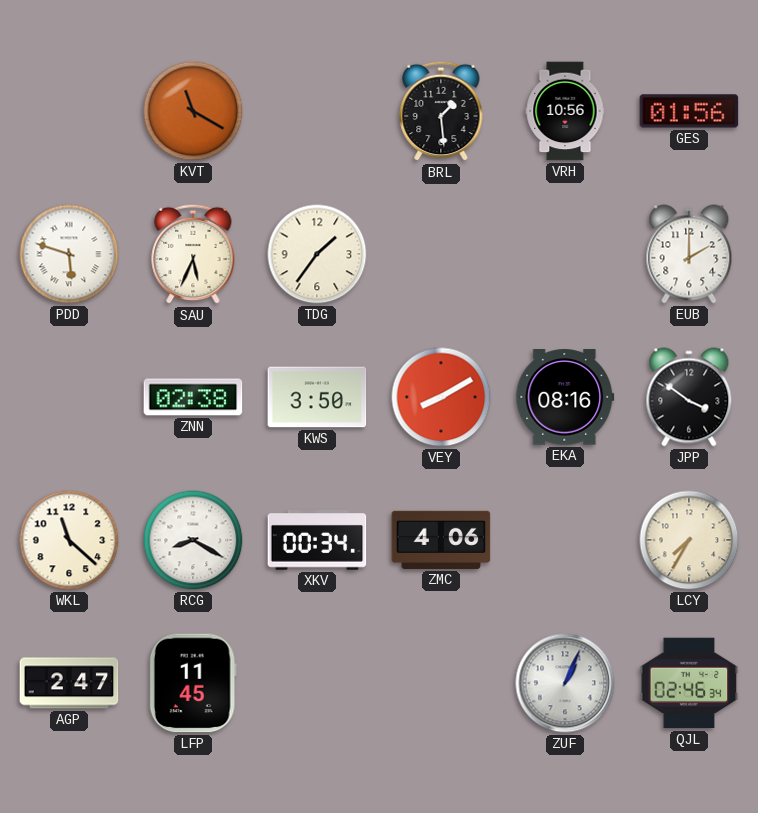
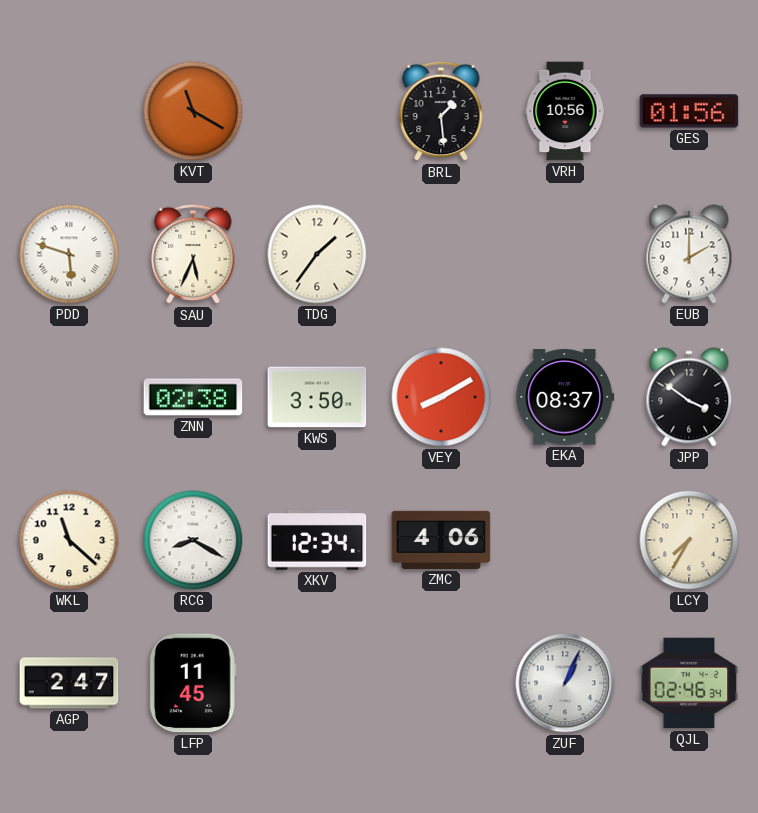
EKA: 08:16 -> 08:37
XKV: 00:34 -> 12:34
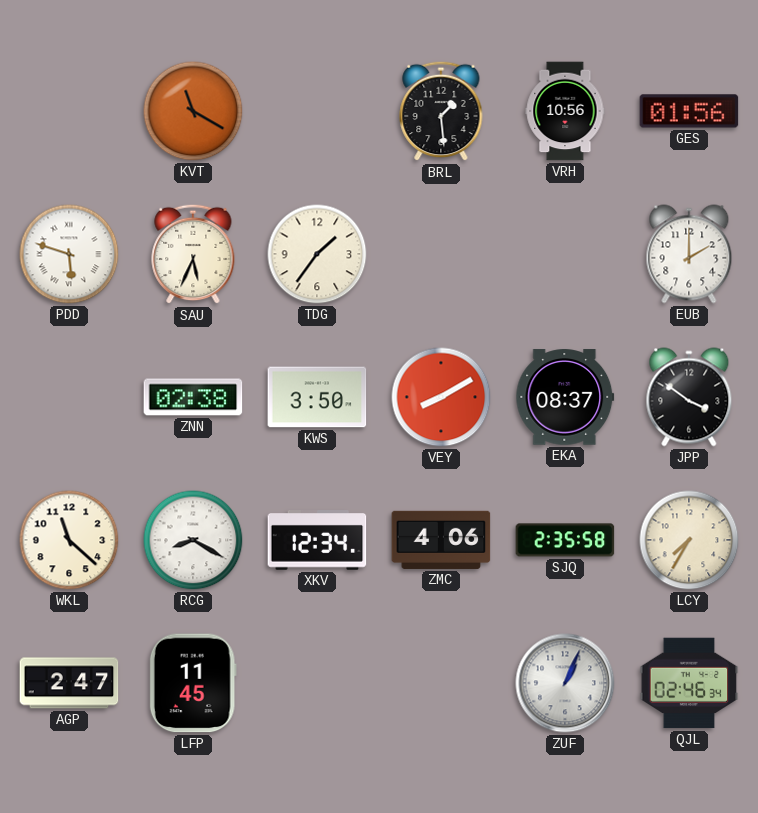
SJQ: none -> 2:35
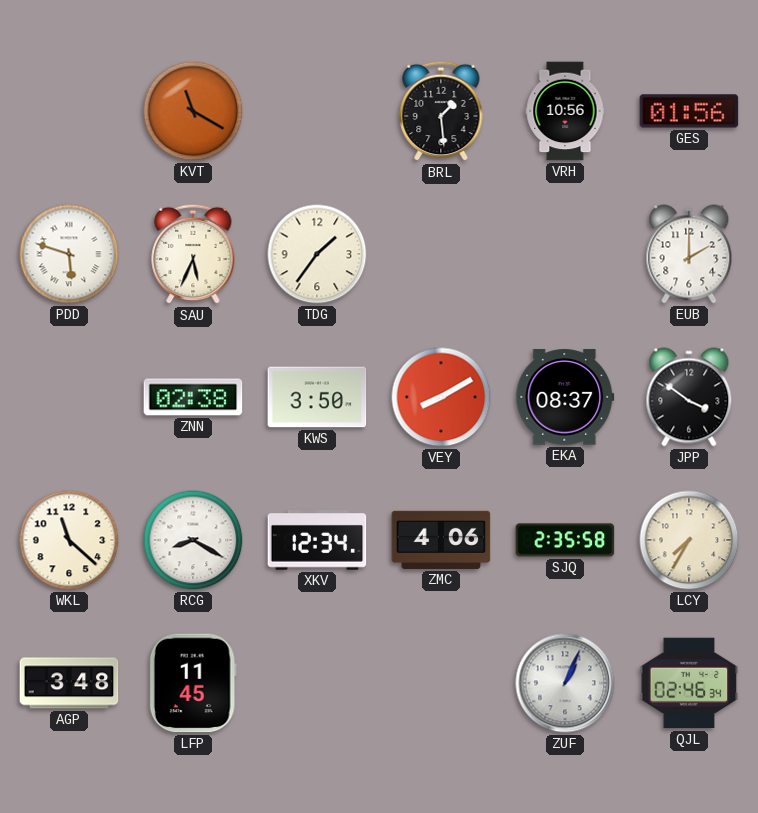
AGP: 2:47 -> 3:48
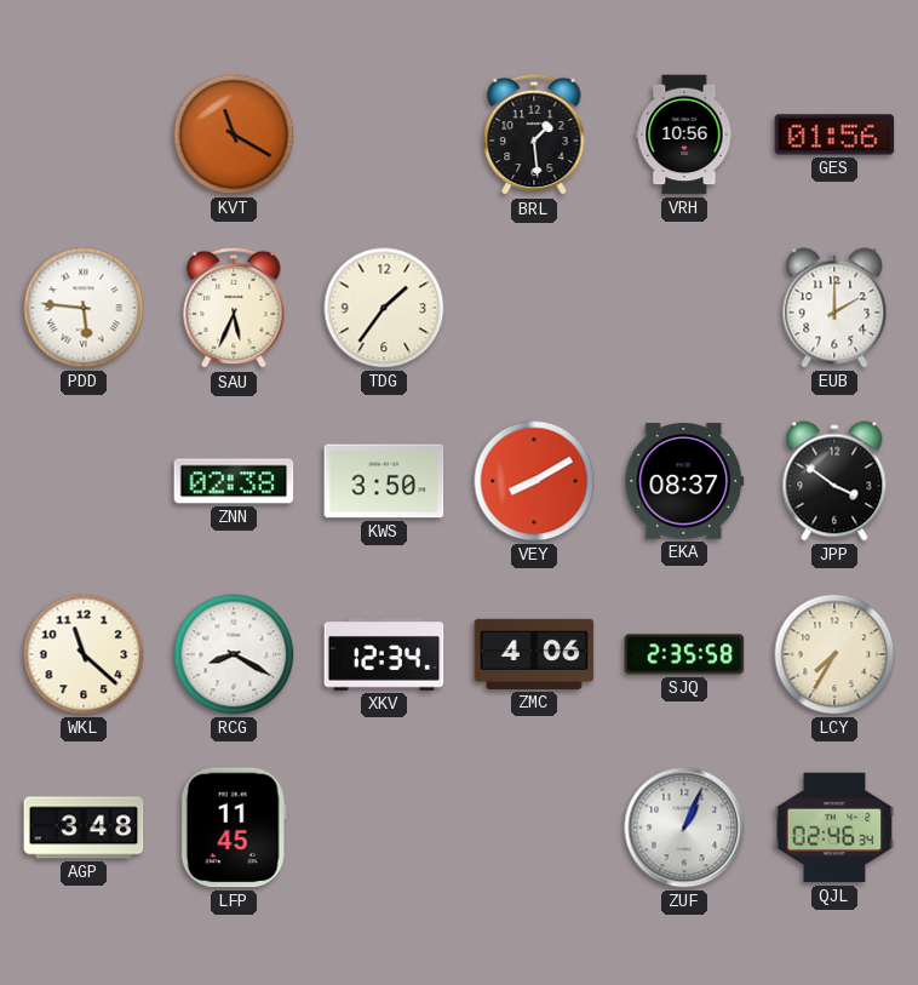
PDD: 5:48 -> 5:46
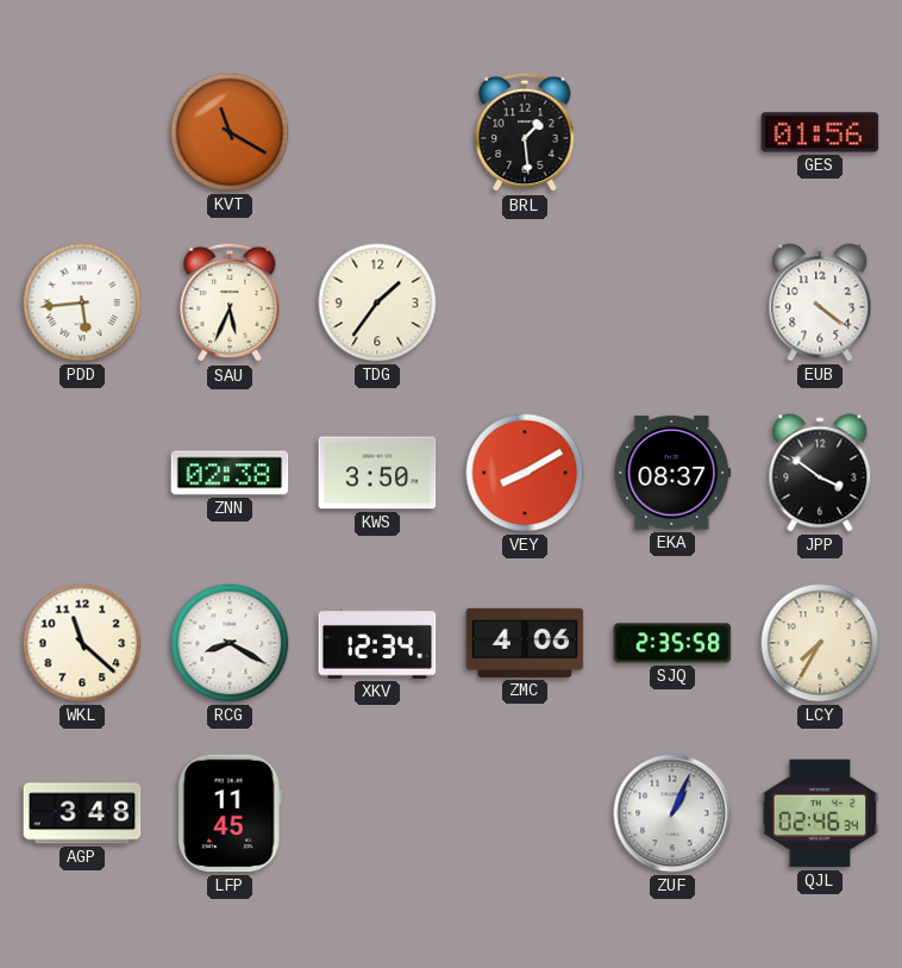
VRH: 10:56 -> none
PDD: 5:46 -> 5:44
EUB: 2:00 -> 4:21
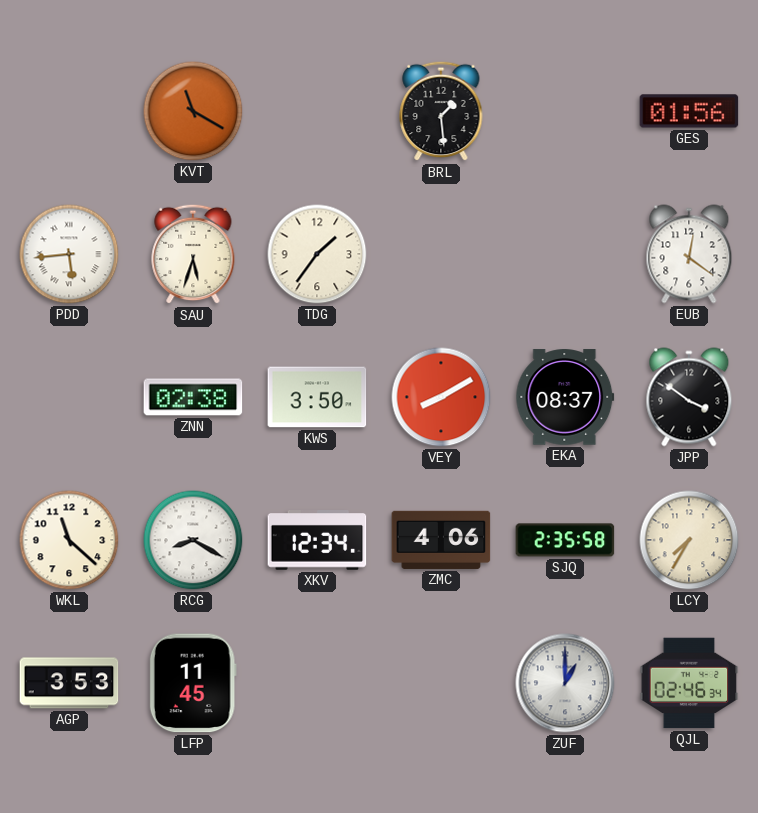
SAU: 5:34 -> 5:33
EUB: 4:21 -> 12:21
AGP: 3:48 -> 3:53
ZUF: 1:04 -> 1:00
